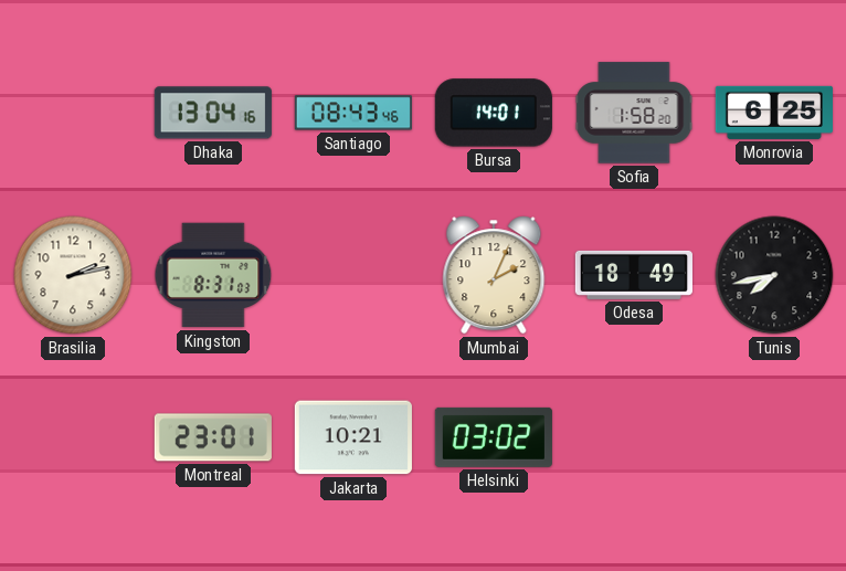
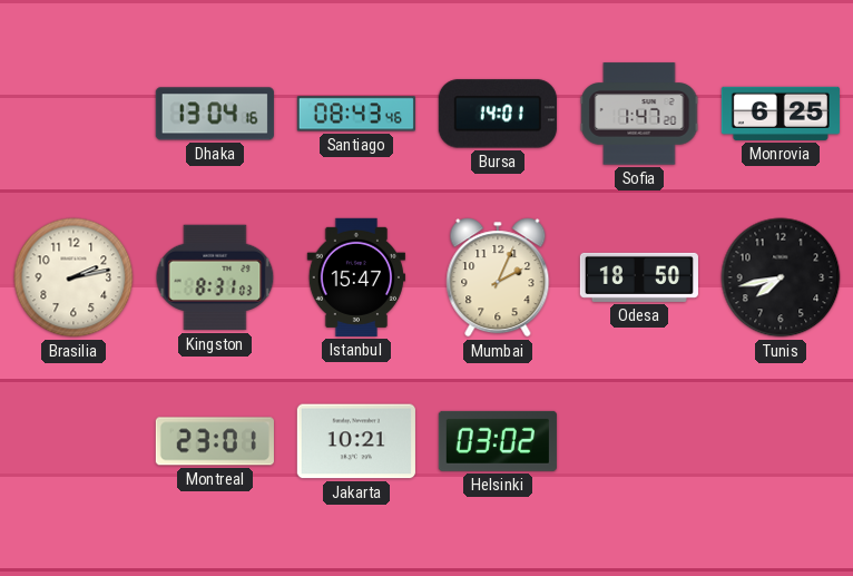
Sofia: 1:58 -> 1:47
Istanbul: none -> 15:47
Odesa: 18:49 -> 18:50
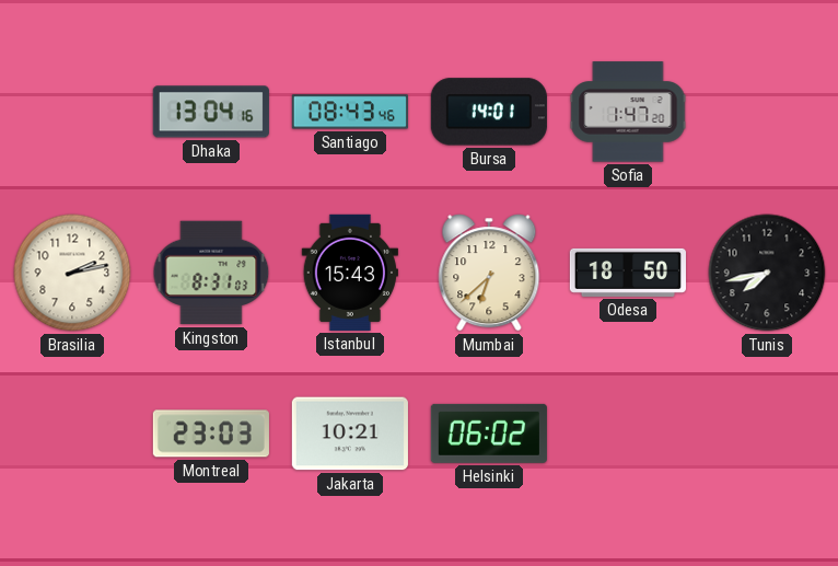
Monrovia: 6:25 -> none
Istanbul: 15:47 -> 15:43
Mumbai: 2:04 -> 6:38
Montreal: 23:01 -> 23:03
Helsinki: 03:02 -> 06:02
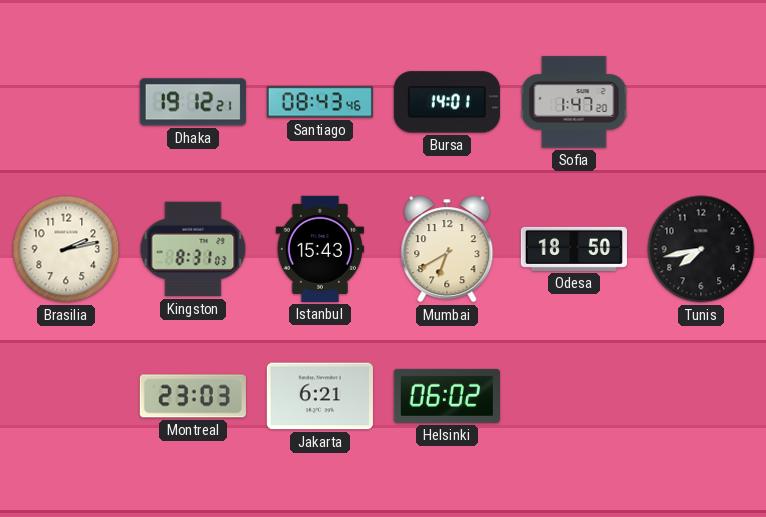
Dhaka: 13:04 -> 19:12
Mumbai: 6:38 -> 6:40
Jakarta: 10:21 -> 6:21
